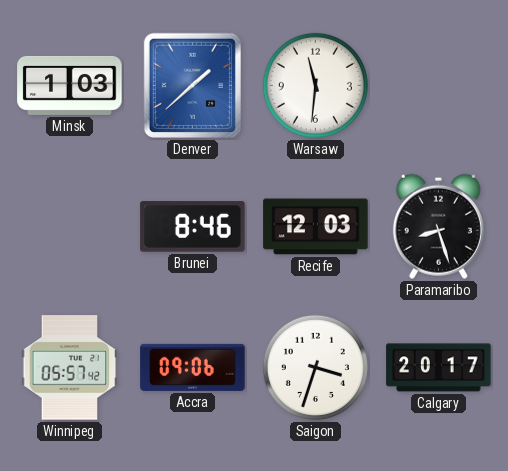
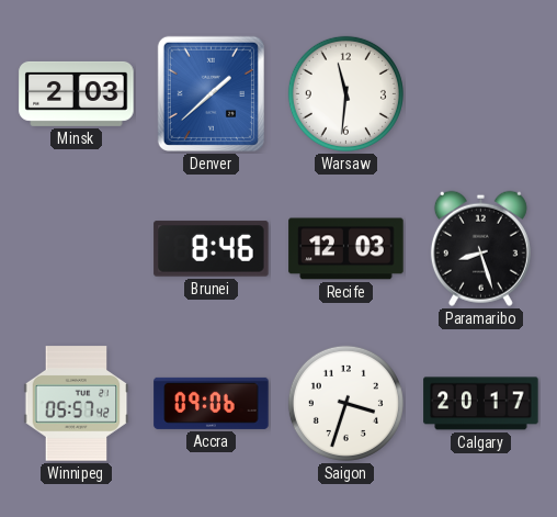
Minsk: 1:03 -> 2:03
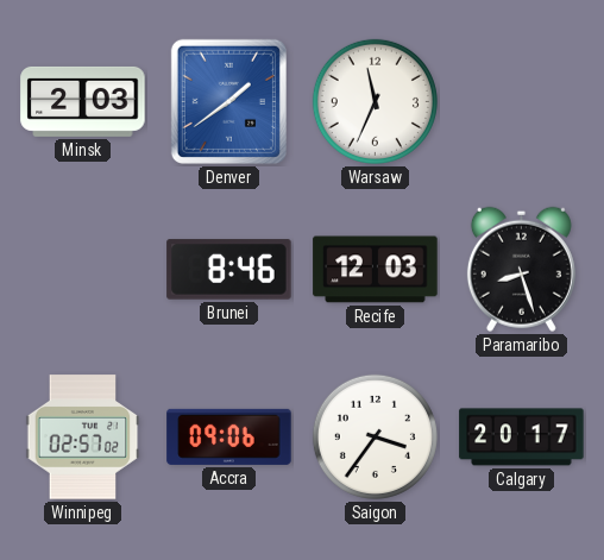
Denver: 1:38 -> 1:39
Warsaw: 11:31 -> 11:34
Winnipeg: 05:57 -> 02:57
Saigon: 3:33 -> 3:36
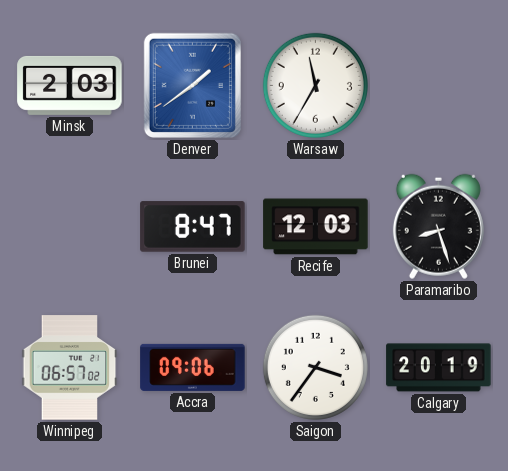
Warsaw: 11:34 -> 11:35
Brunei: 8:46 -> 8:47
Winnipeg: 02:57 -> 06:57
Calgary: 20:17 -> 20:19
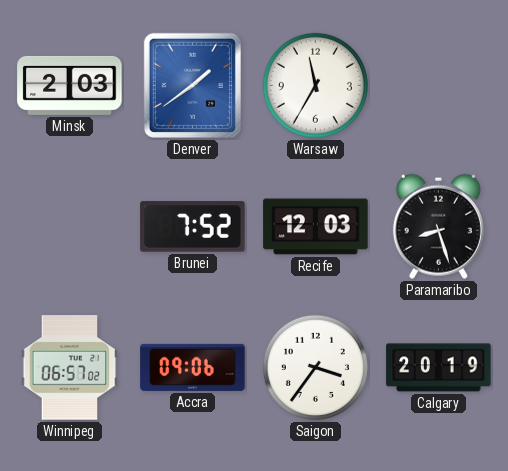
Brunei: 8:47 -> 7:52
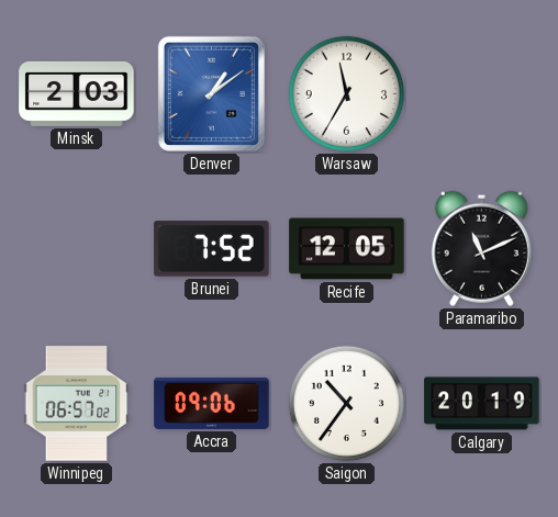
Denver: 1:39 -> 1:09
Recife: 12:03 -> 12:05
Paramaribo: 8:27 -> 11:11
Saigon: 3:36 -> 10:36
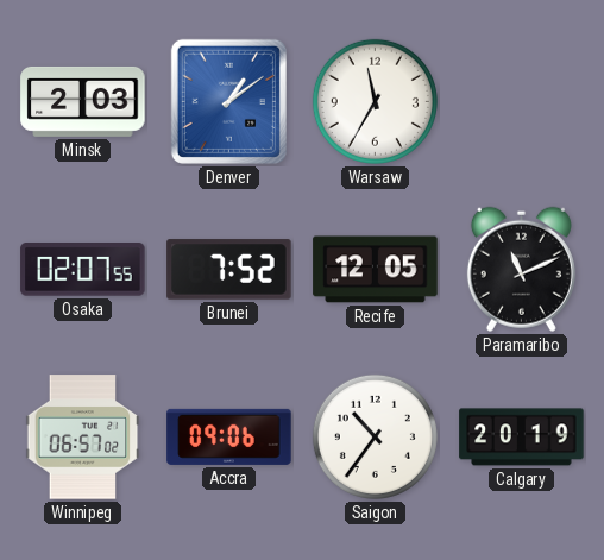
Osaka: none -> 02:07
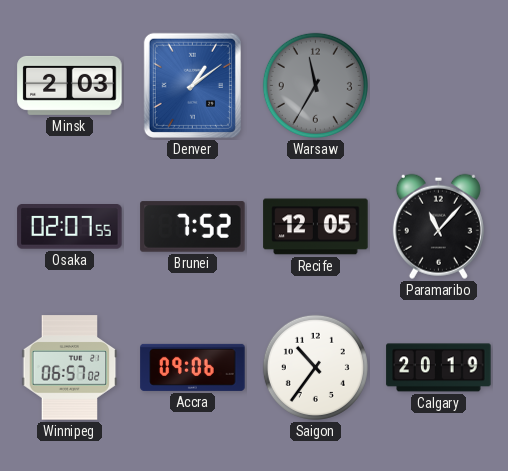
Warsaw dial: white -> grey
Paramaribo: 11:11 -> 11:07
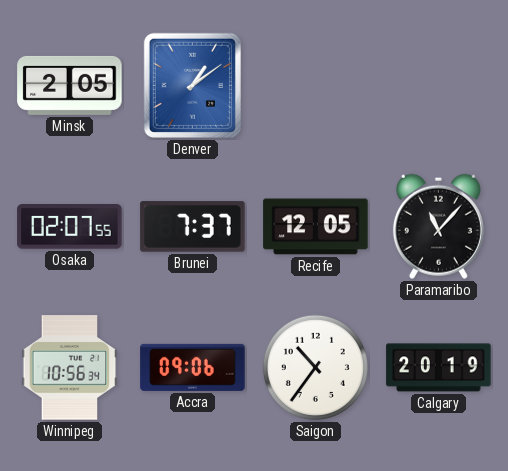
Minsk: 2:03 -> 2:05
Warsaw: 11:35 -> none
Brunei: 7:52 -> 7:37
Winnipeg: 06:57 -> 10:56
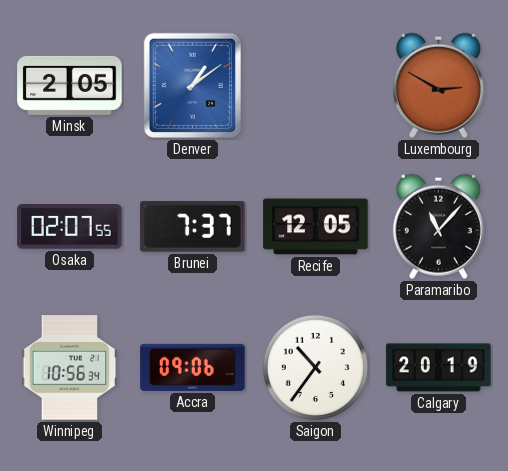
Luxembourg: none -> 2:50
